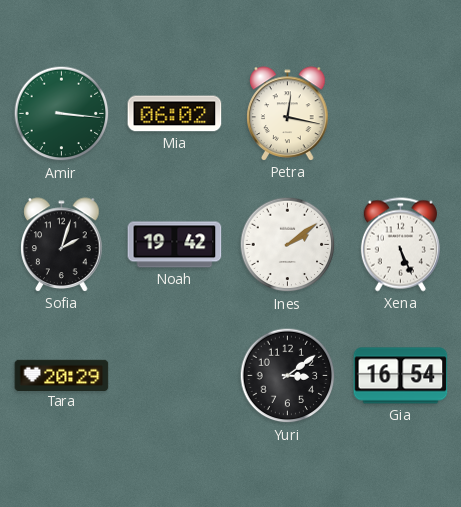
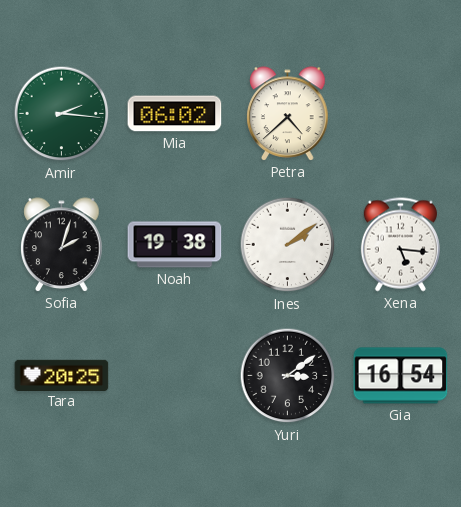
Amir: 3:16 -> 2:16
Petra: 12:17 -> 4:38
Noah: 19:42 -> 19:38
Xena: 5:26 -> 5:16
Tara: 20:29 -> 20:25
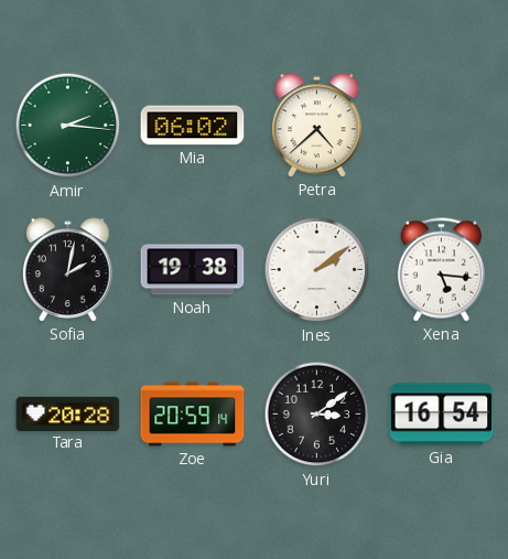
Sofia: 2:03 -> 2:02
Tara: 20:25 -> 20:28
Zoe: none -> 20:59
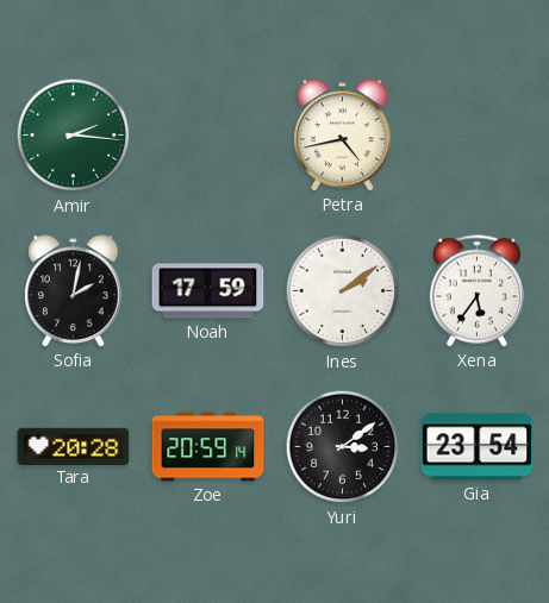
Mia: 06:02 -> none
Petra: 4:38 -> 4:43
Noah: 19:38 -> 17:59
Xena: 5:16 -> 5:36
Gia: 16:54 -> 23:54
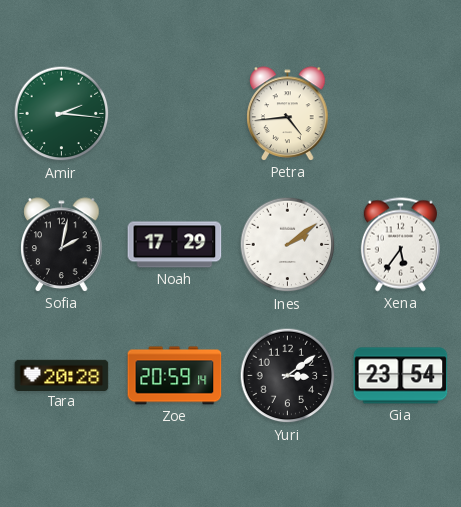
Petra: 4:43 -> 4:44
Noah: 17:59 -> 17:29
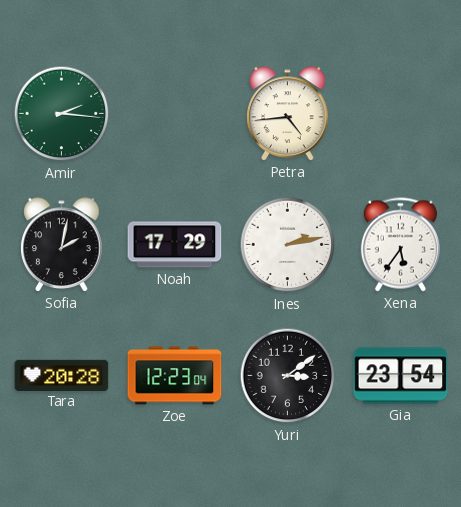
Ines: 2:09 -> 2:13
Zoe: 20:59 -> 12:23
